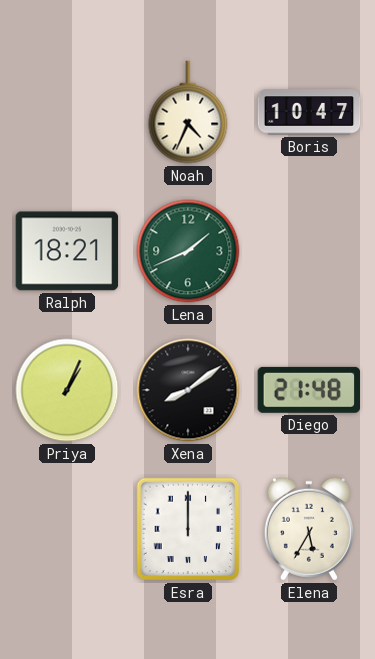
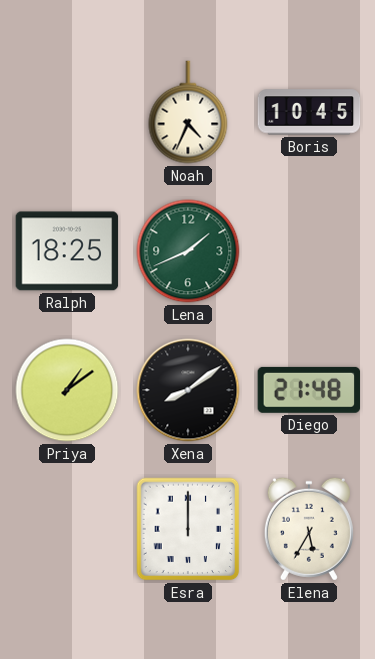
Boris: 10:47 -> 10:45
Ralph: 18:21 -> 18:25
Priya: 1:04 -> 1:09
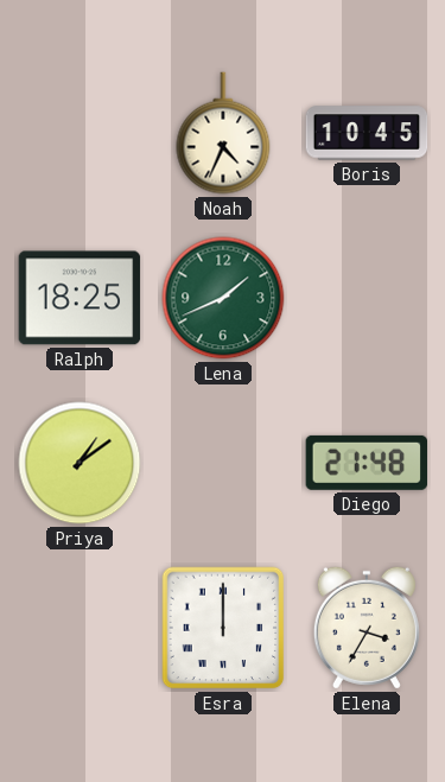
Xena: 8:09 -> none
Elena: 5:35 -> 3:35
